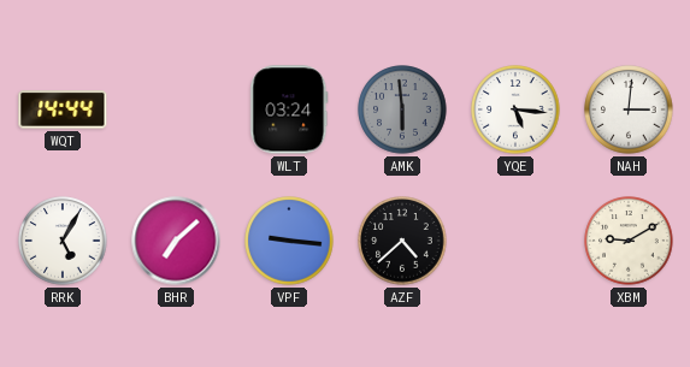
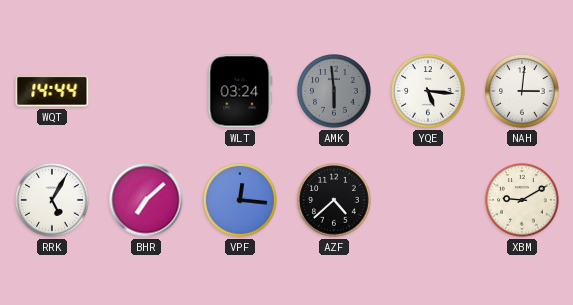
VPF: 9:16 -> 12:16
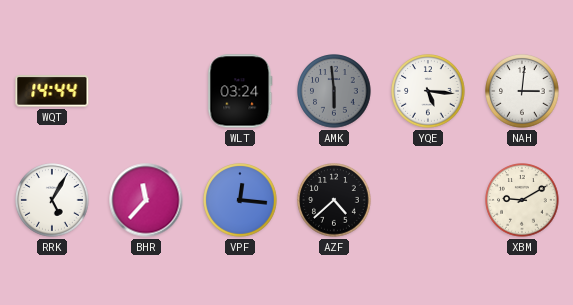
BHR: 7:08 -> 11:37
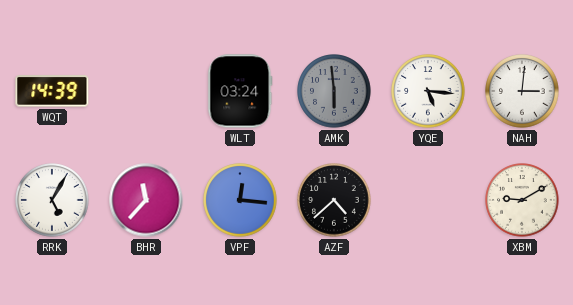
WQT: 14:44 -> 14:39
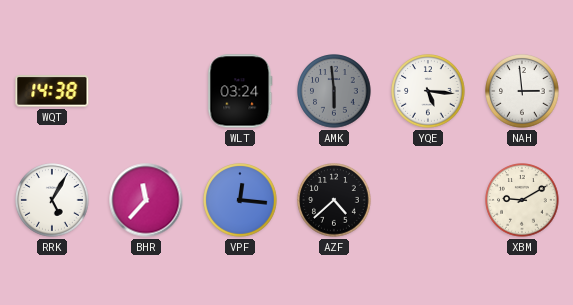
WQT: 14:39 -> 14:38
NAH: 3:01 -> 2:59
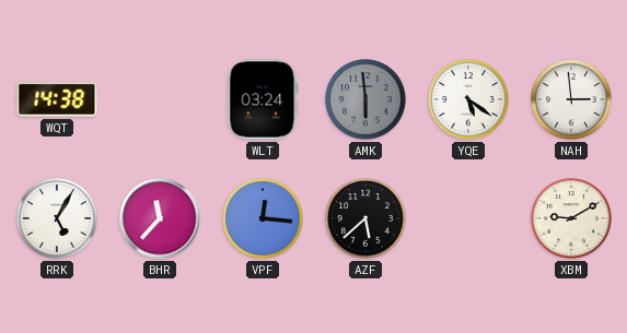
YQE: 5:16 -> 5:21
AZF: 4:38 -> 5:38
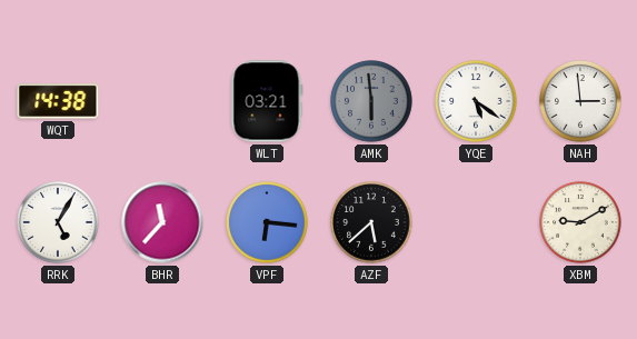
WLT: 03:24 -> 03:21
VPF: 12:16 -> 6:16
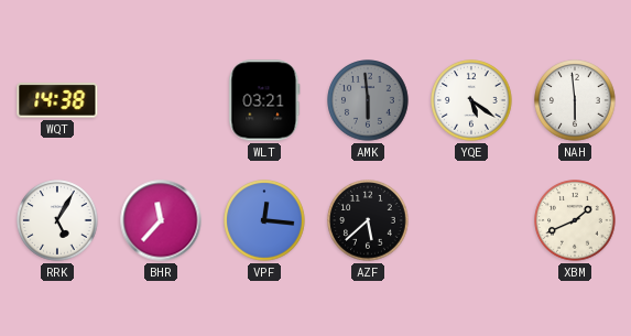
NAH: 2:59 -> 5:59
VPF: 6:16 -> 12:16
XBM: 9:10 -> 1:41
